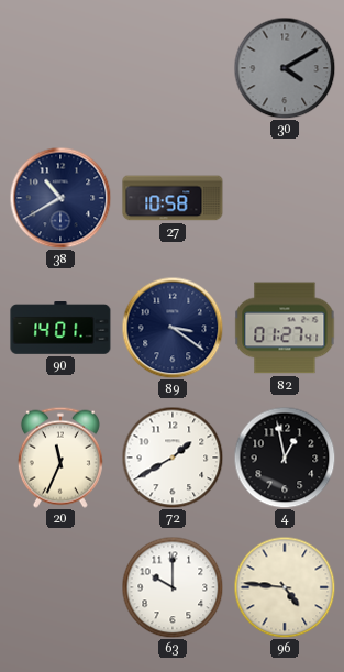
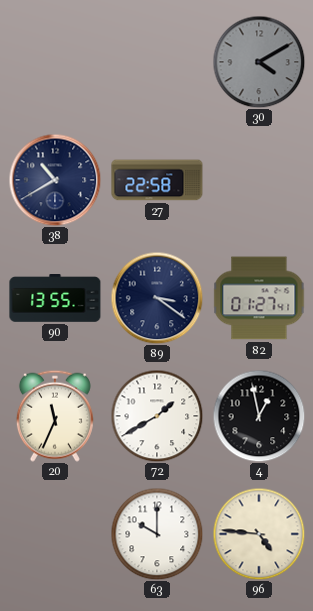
27: 10:58 -> 22:58
90: 14:01 -> 13:55
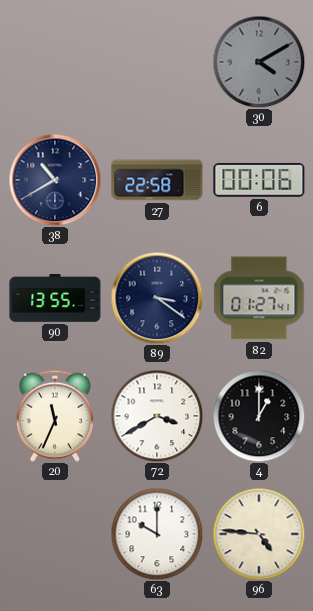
6: none -> 00:06
72: 1:40 -> 3:40
4: 12:58 -> 1:00
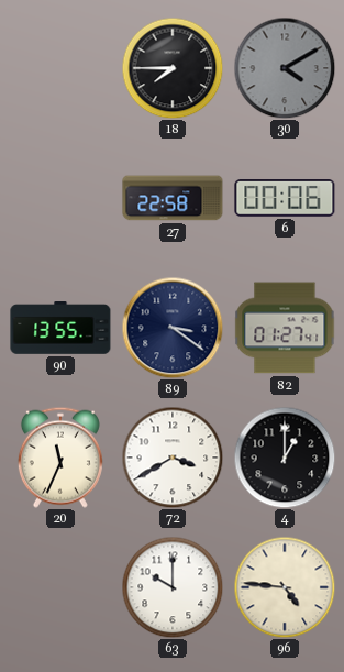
18: none -> 7:45
38: 10:40 -> none
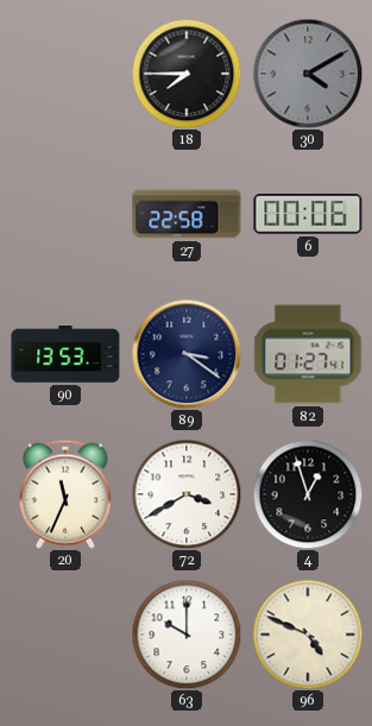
90: 13:55 -> 13:53
4: 1:00 -> 12:57
96: 4:46 -> 4:49
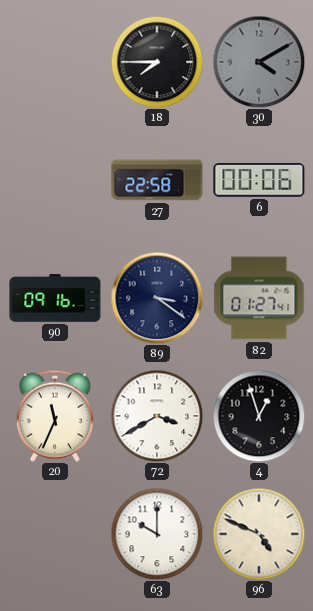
90: 13:53 -> 09:16
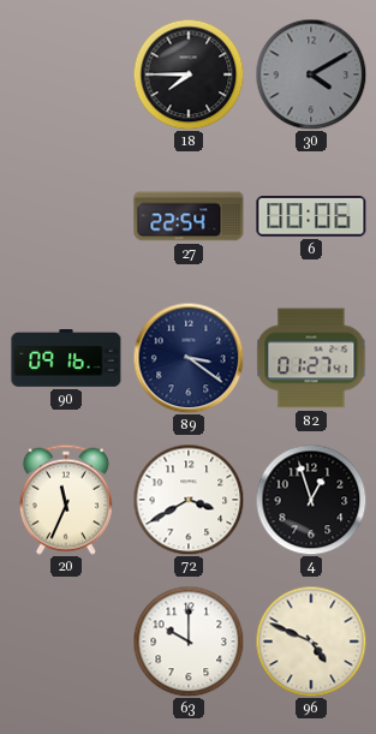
27: 22:58 -> 22:54
